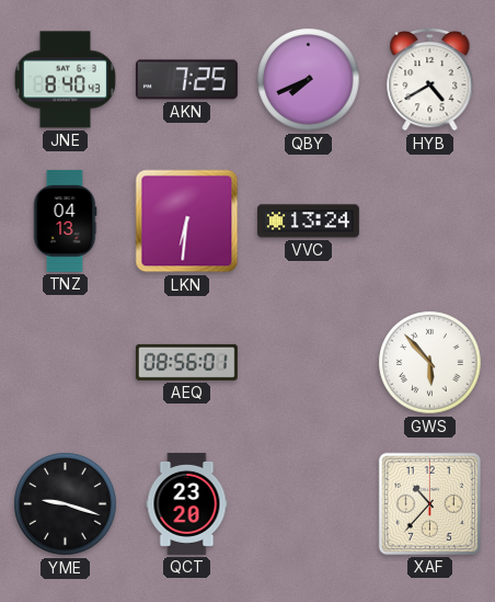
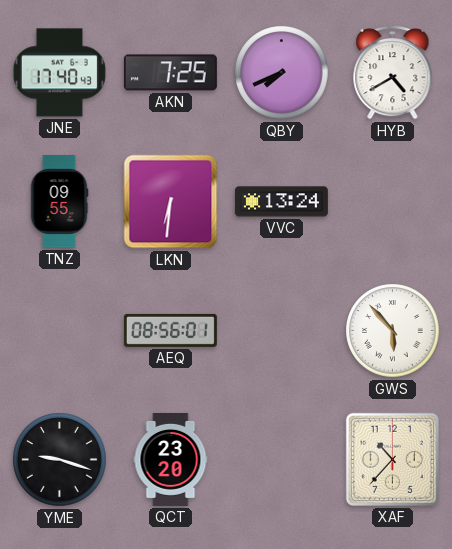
JNE: 8:40 -> 17:40
TNZ: 04:13 -> 09:55
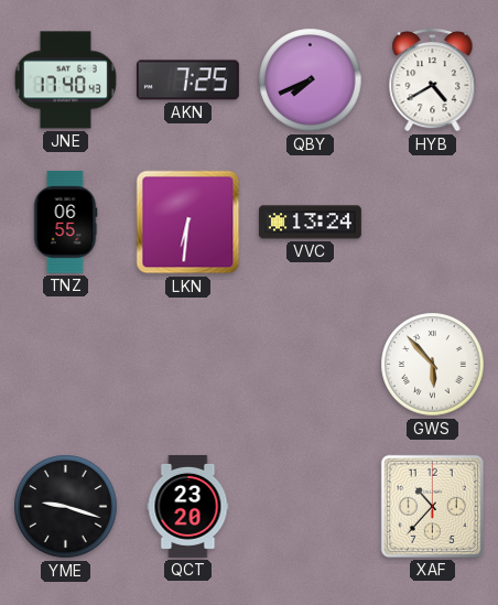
TNZ: 09:55 -> 06:55
AEQ: 08:56 -> none
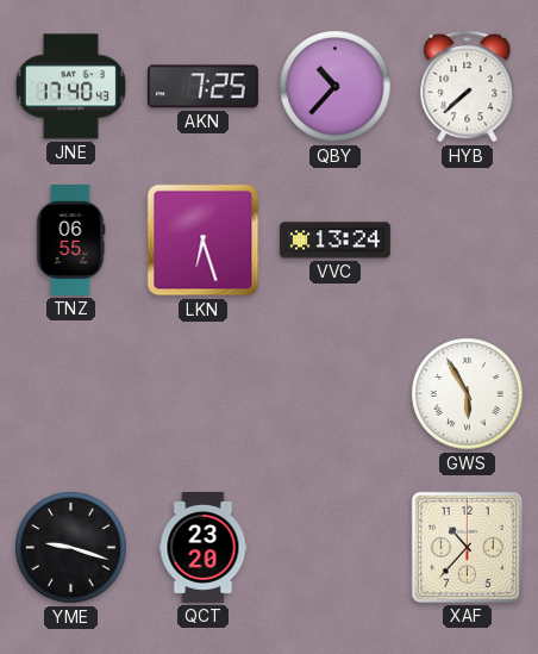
QBY: 7:41 -> 10:37
HYB: 4:40 -> 7:38
LKN: 6:31 -> 6:27
GWS: 5:53 -> 5:55
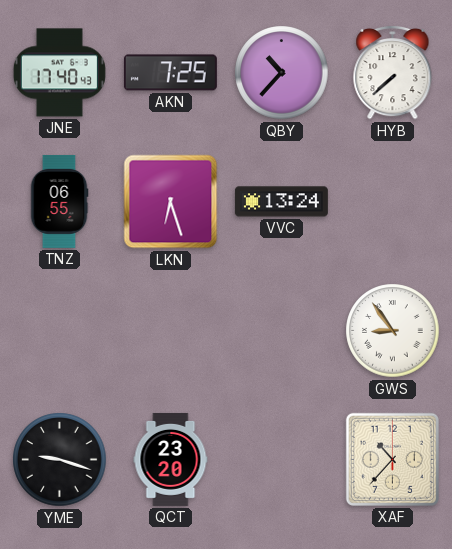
GWS: 5:55 -> 8:54
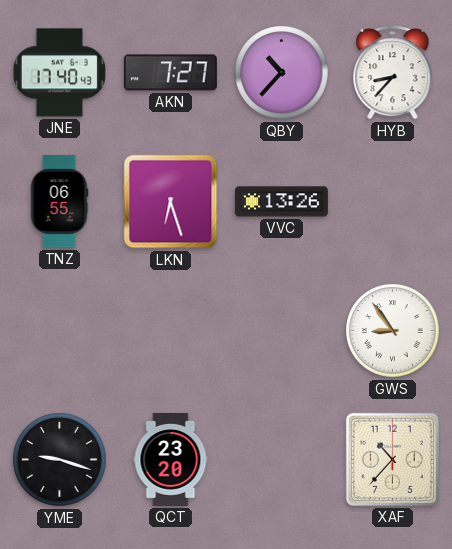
AKN: 7:25 -> 7:27
HYB: 7:38 -> 8:37
VVC: 13:24 -> 13:26
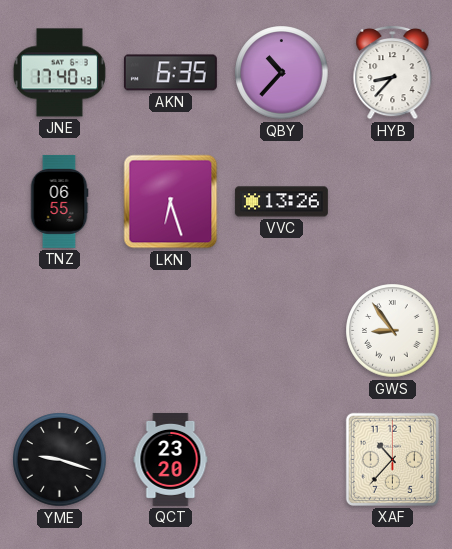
AKN: 7:27 -> 6:35
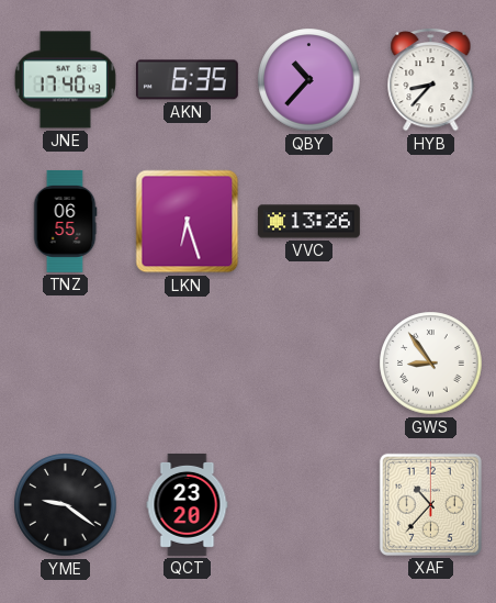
YME: 9:18 -> 9:21
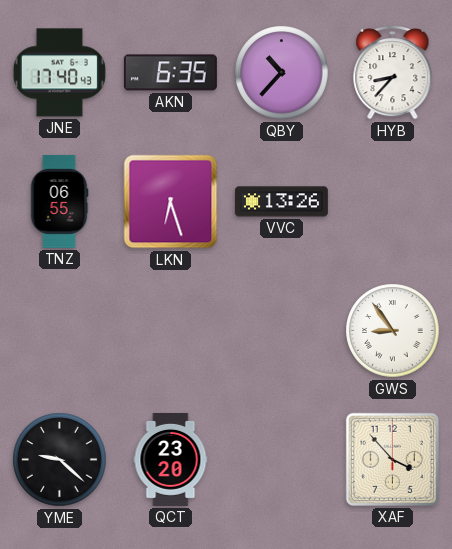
YME: 9:21 -> 9:22
XAF: 10:37 -> 3:53
